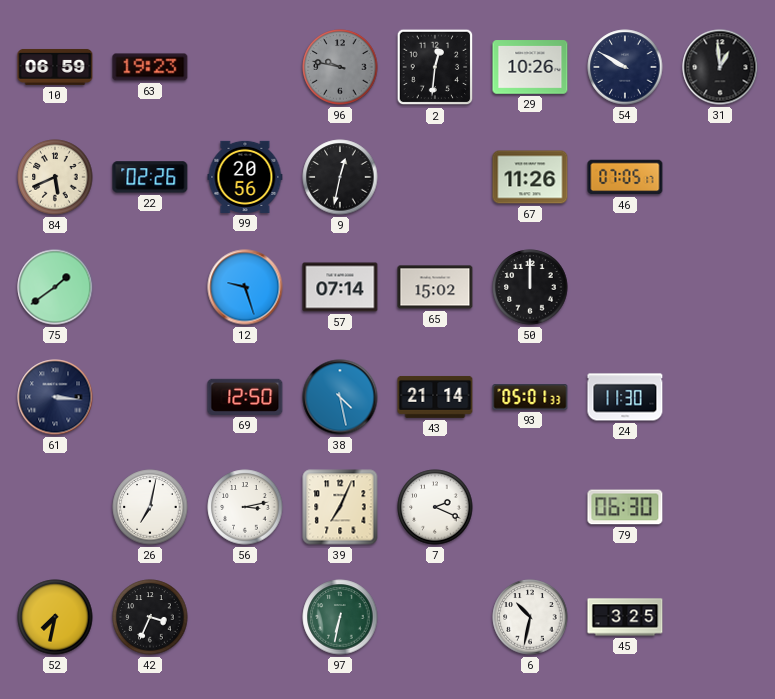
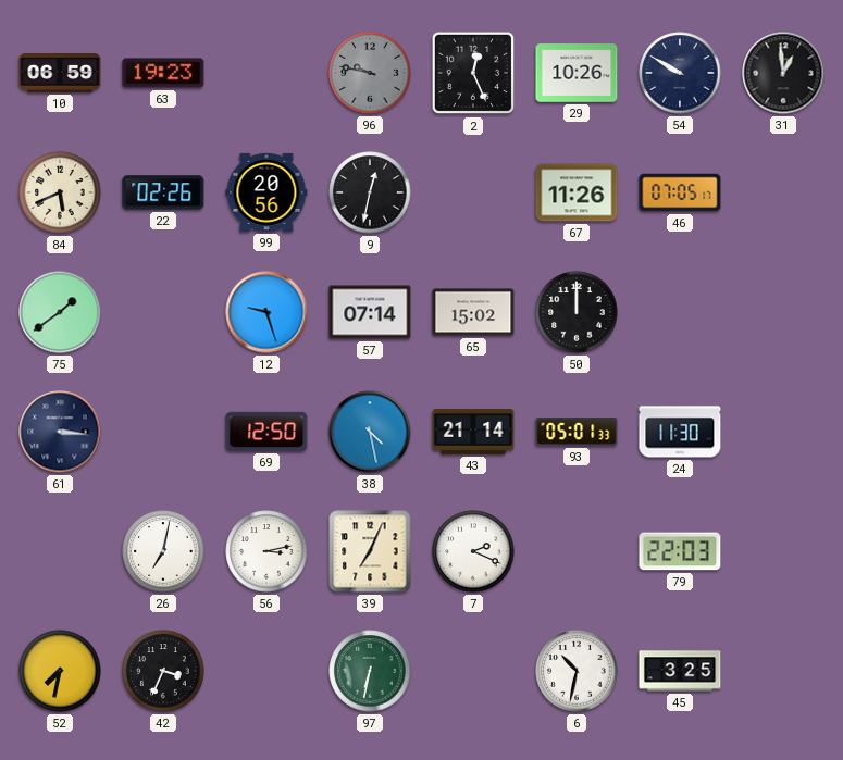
2: 12:31 -> 12:26
79: 06:30 -> 22:03
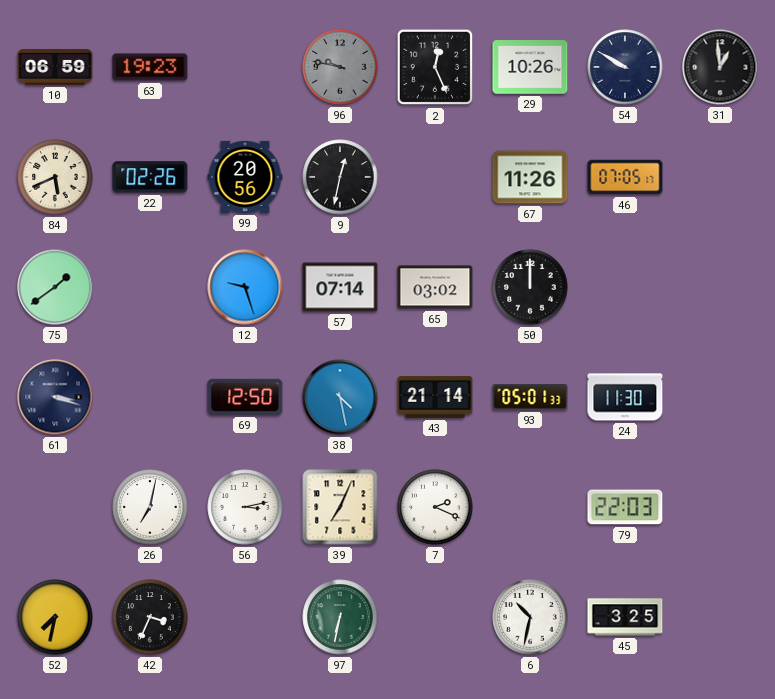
65: 15:02 -> 03:02
61: 3:16 -> 3:18
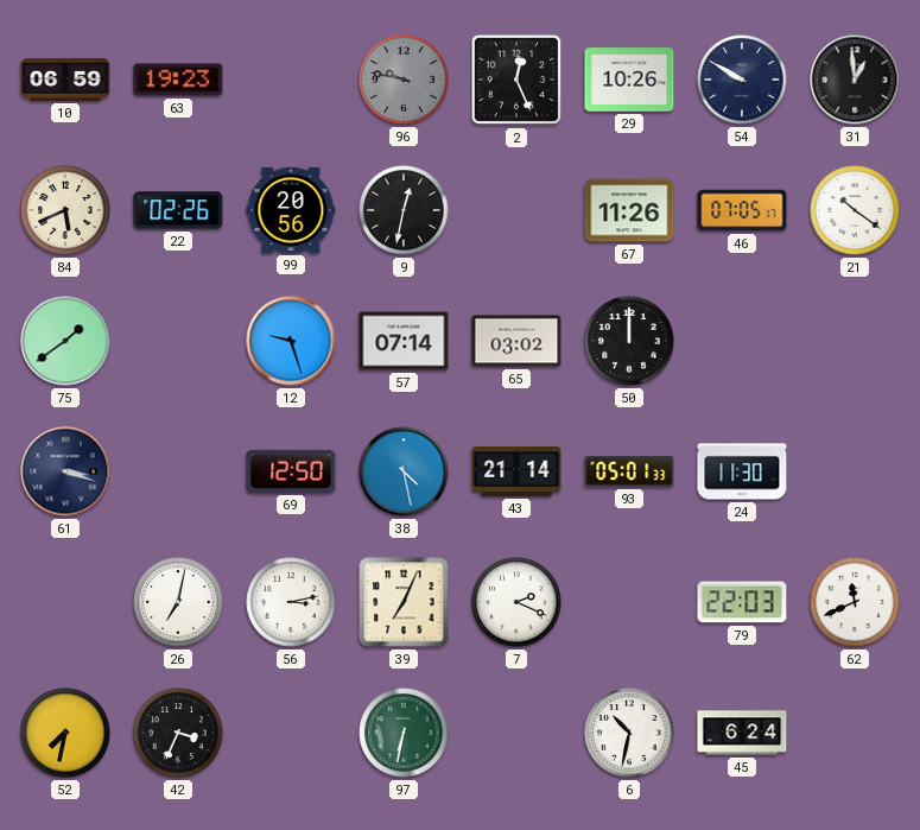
21: none -> 10:21
62: none -> 11:41
45: 3:25 -> 6:24
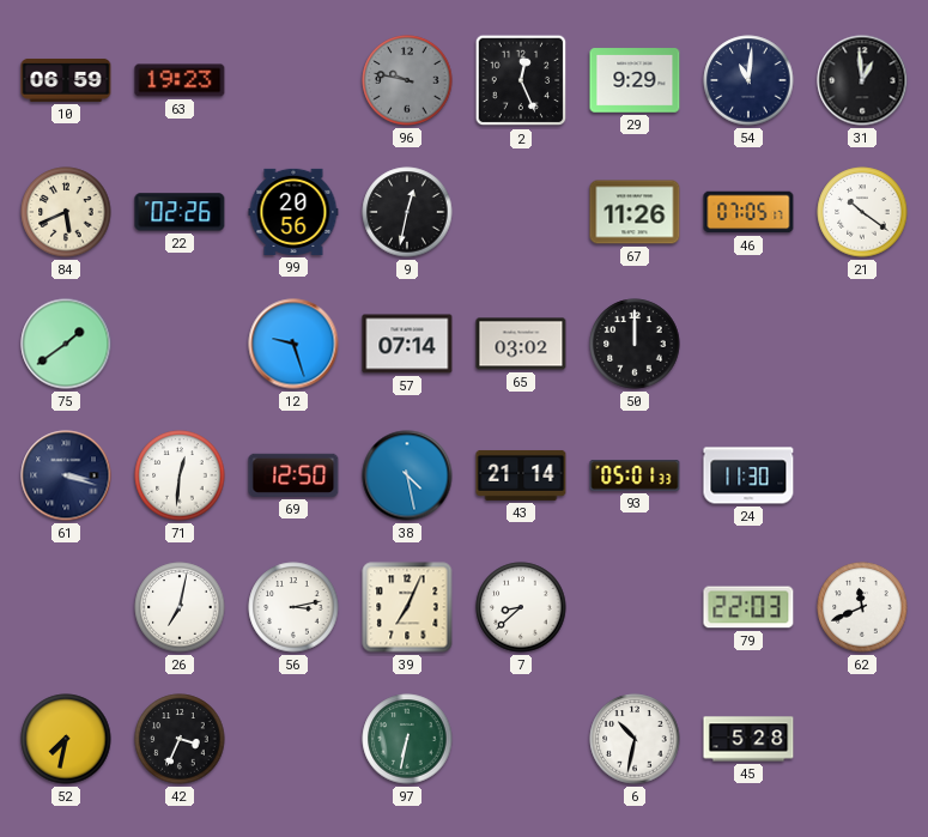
29: 10:26 -> 9:29
54: 9:50 -> 11:01
71: none -> 12:31
7: 2:19 -> 8:38
45: 6:24 -> 5:28
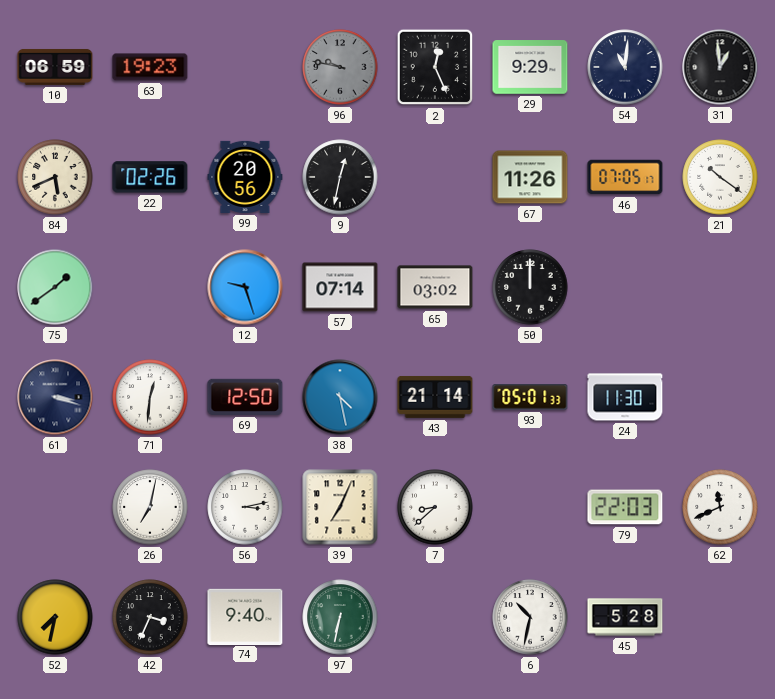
74: none -> 9:40
